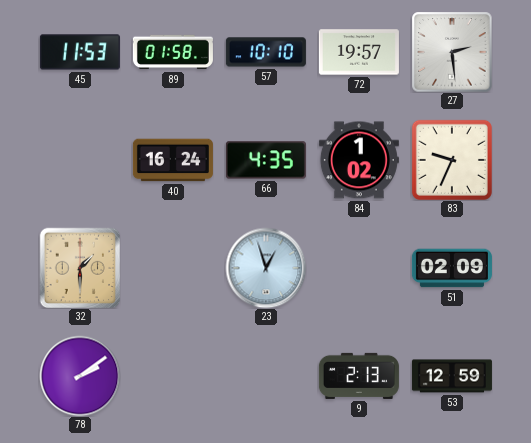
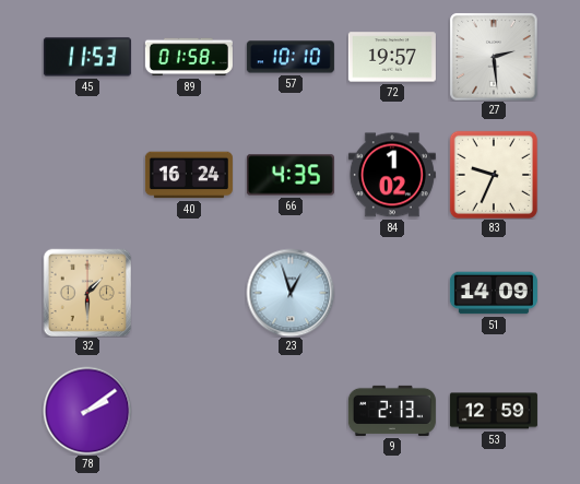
51: 02:09 -> 14:09
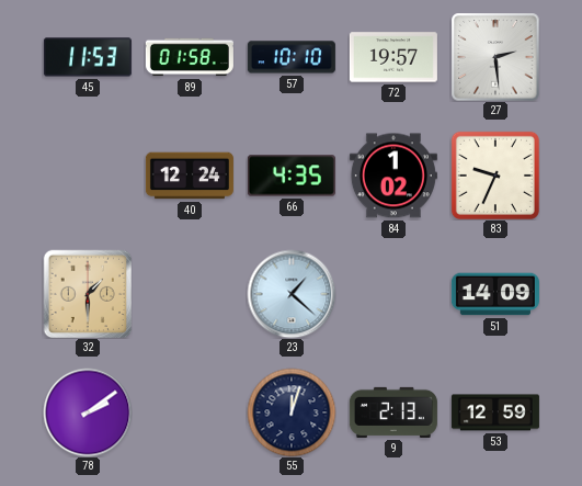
40: 16:24 -> 12:24
23: 12:57 -> 1:22
55: none -> 12:03
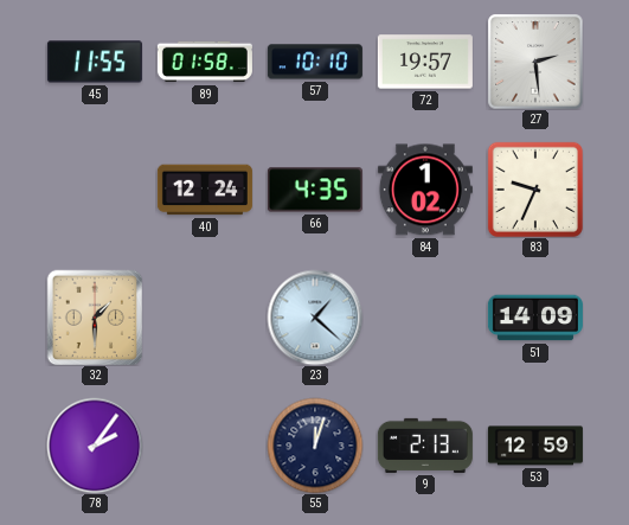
45: 11:53 -> 11:55
78: 2:09 -> 2:06
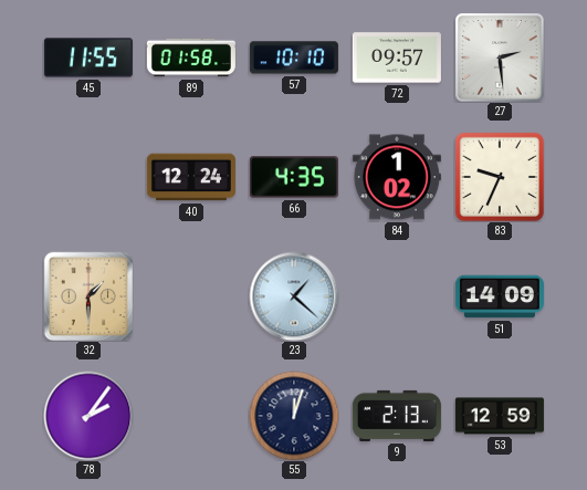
72: 19:57 -> 09:57
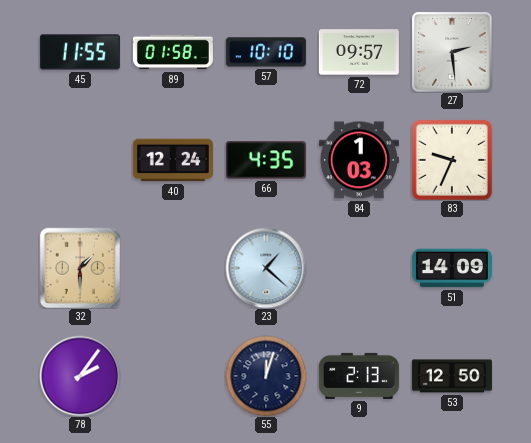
84: 1:02 -> 1:03
53: 12:59 -> 12:50
